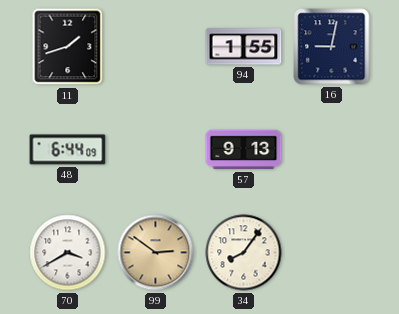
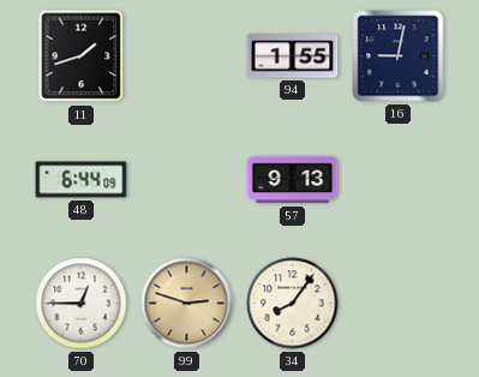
70: 3:40 -> 12:45
99: 2:51 -> 2:48
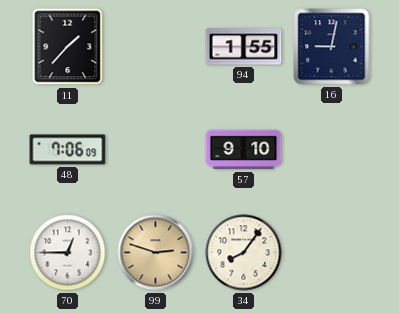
11: 1:42 -> 1:37
48: 6:44 -> 7:06
57: 9:13 -> 9:10
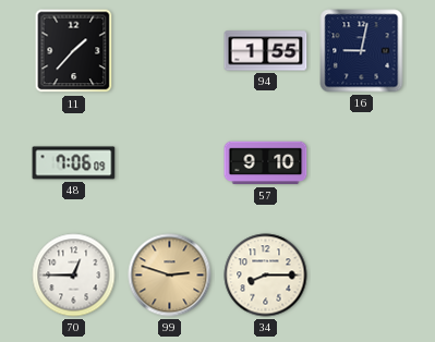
34: 8:06 -> 8:15
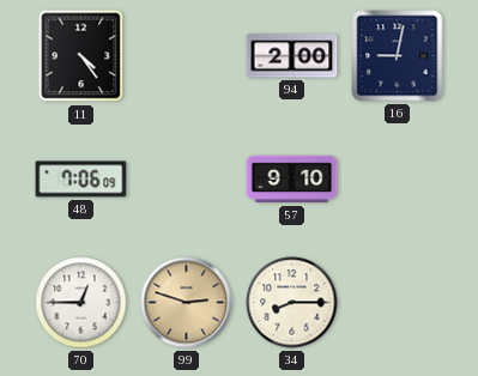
11: 1:37 -> 4:24
94: 1:55 -> 2:00
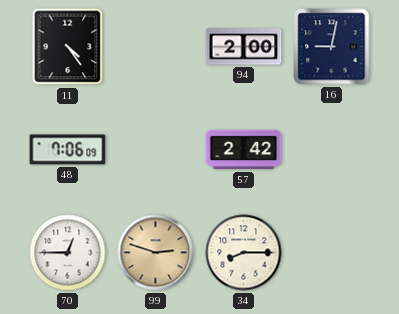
57: 9:10 -> 2:42
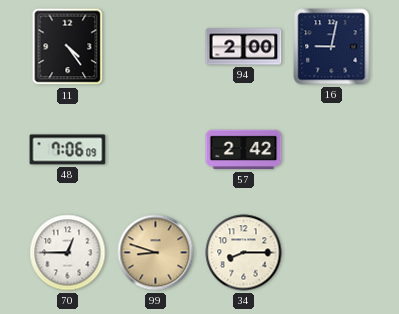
99: 2:48 -> 8:48
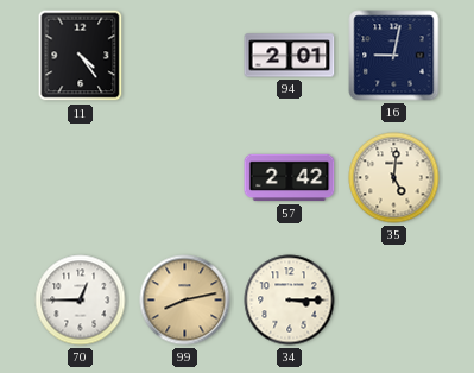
94: 2:00 -> 2:01
48: 7:06 -> none
35: none -> 5:01
99: 8:48 -> 8:13
34: 8:15 -> 3:15
